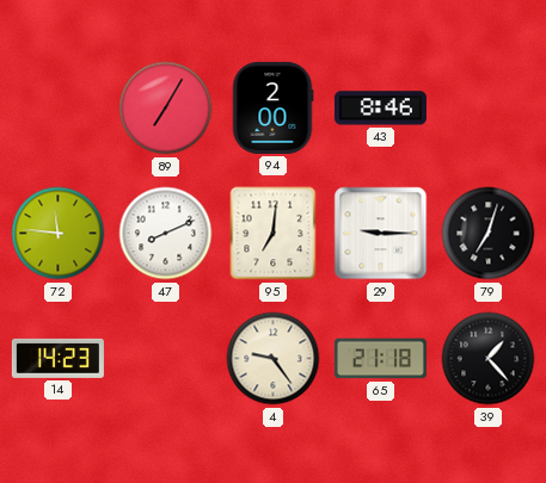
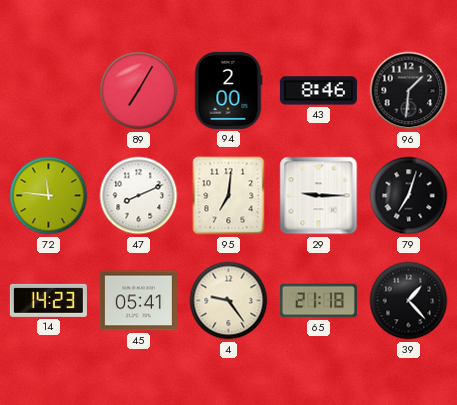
96: none -> 1:31
45: none -> 05:41
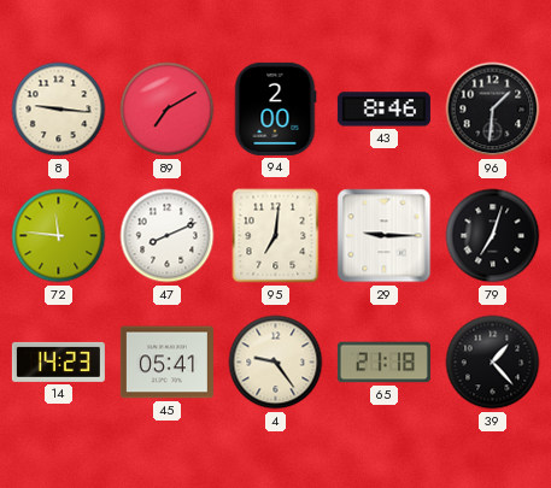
8: none -> 9:16
89: 7:05 -> 7:10
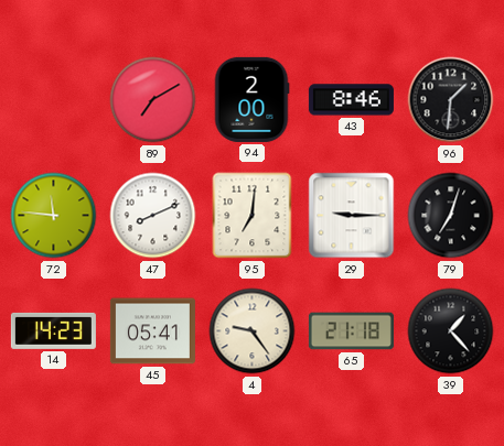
8: 9:16 -> none
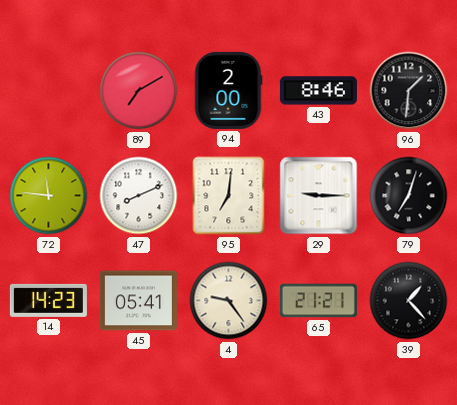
65: 21:18 -> 21:21
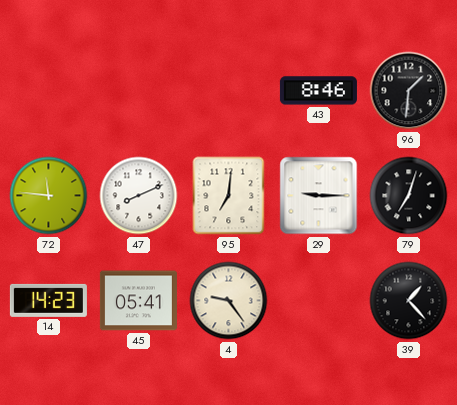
89: 7:10 -> none
94: 2:00 -> none
65: 21:21 -> none
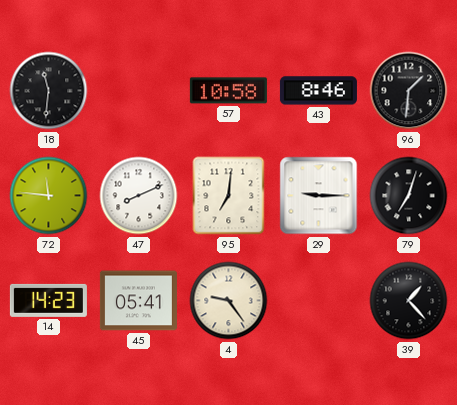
18: none -> 11:31
57: none -> 10:58
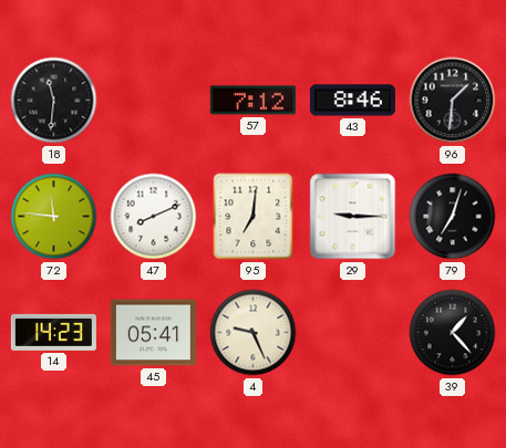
57: 10:58 -> 7:12
4: 9:24 -> 9:26
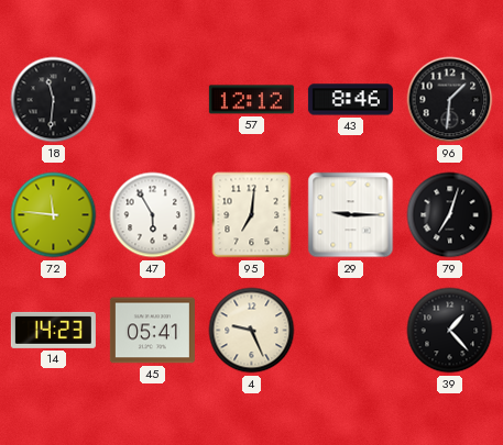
57: 7:12 -> 12:12
47: 8:11 -> 5:55
